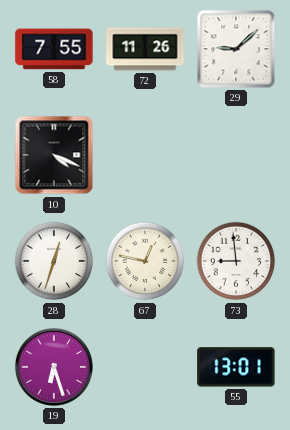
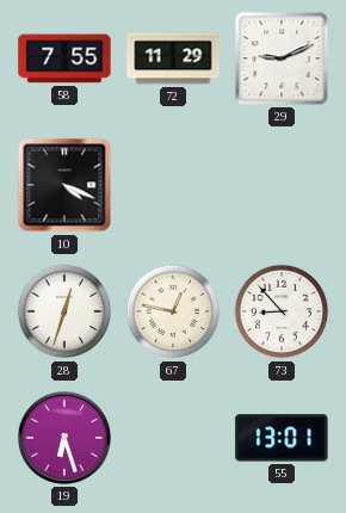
72: 11:26 -> 11:29
29: 9:08 -> 9:11
73: 8:59 -> 8:53
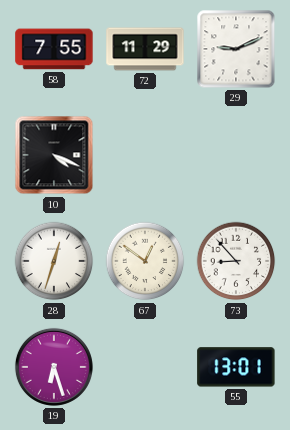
67: 12:47 -> 12:51
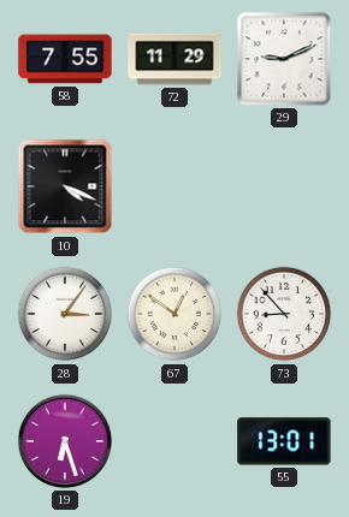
28: 12:33 -> 3:06
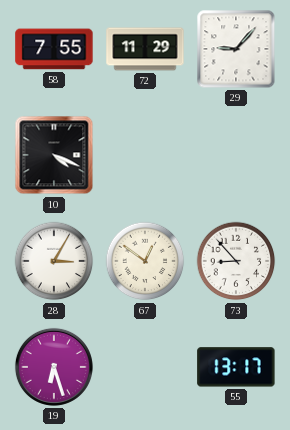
29: 9:11 -> 9:07
28: 3:06 -> 3:05
55: 13:01 -> 13:17
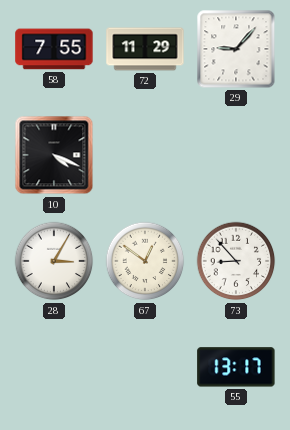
19: 6:27 -> none
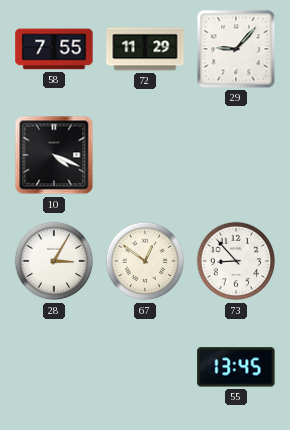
55: 13:17 -> 13:45
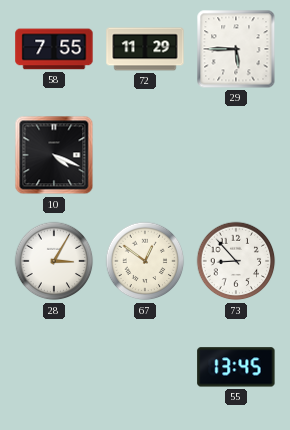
29: 9:07 -> 5:45
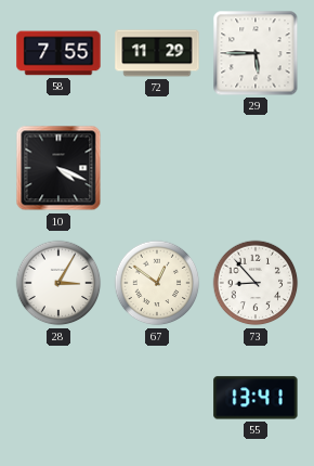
55: 13:45 -> 13:41
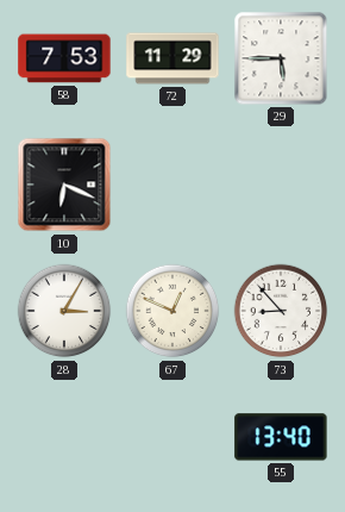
58: 7:55 -> 7:53
10: 4:19 -> 6:19
67: 12:51 -> 12:49
55: 13:41 -> 13:40
